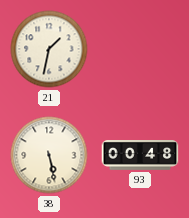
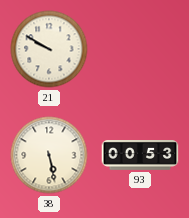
21: 1:32 -> 9:50
93: 00:48 -> 00:53
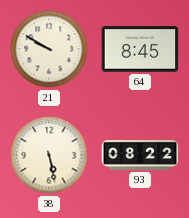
64: none -> 8:45
93: 00:53 -> 08:22
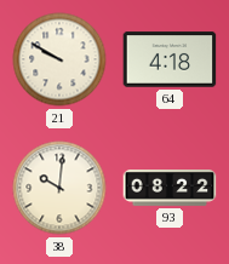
64: 8:45 -> 4:18
38: 5:28 -> 10:01
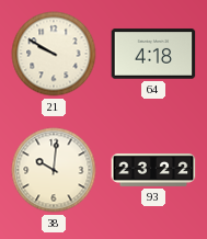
93: 08:22 -> 23:22
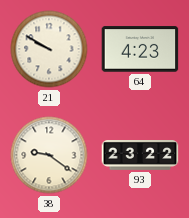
64: 4:18 -> 4:23
38: 10:01 -> 9:21
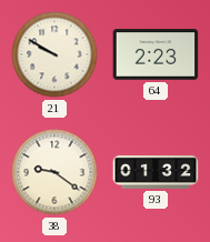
64: 4:23 -> 2:23
93: 23:22 -> 01:32
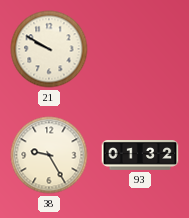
64: 2:23 -> none
38: 9:21 -> 9:25
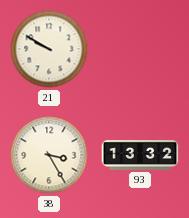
38: 9:25 -> 3:25
93: 01:32 -> 13:32
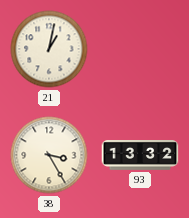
21: 9:50 -> 1:02
